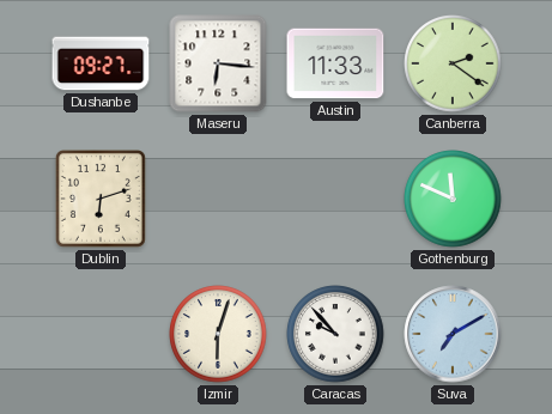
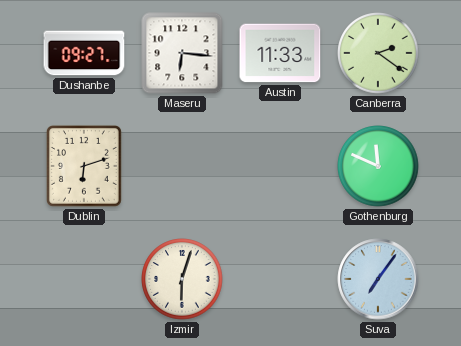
Caracas: 9:53 -> none
Suva: 7:10 -> 7:06
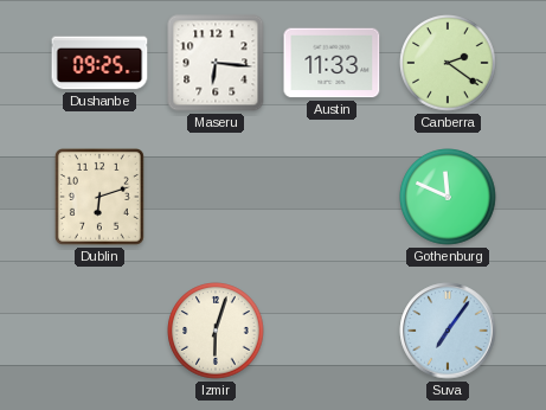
Dushanbe: 09:27 -> 09:25
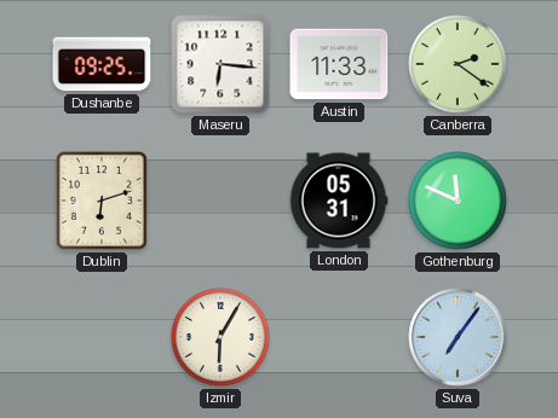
London: none -> 05:31
Izmir: 6:03 -> 6:05
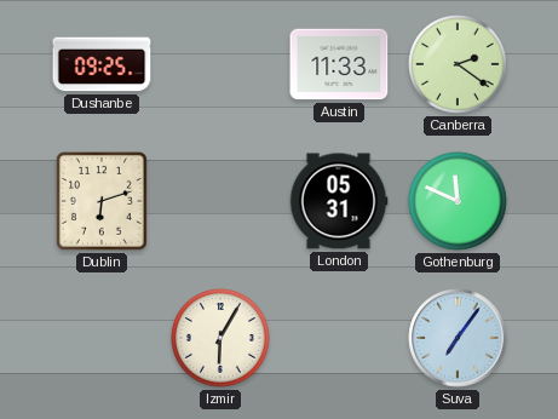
Maseru: 6:16 -> none
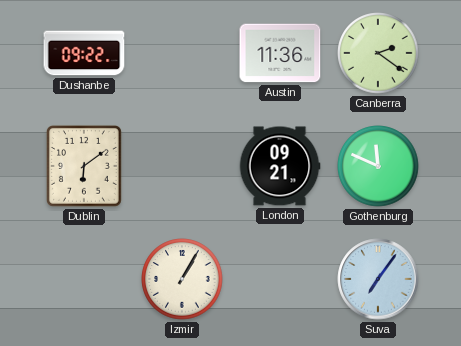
Dushanbe: 09:25 -> 09:22
Austin: 11:33 -> 11:36
Dublin: 6:12 -> 6:09
London: 05:31 -> 09:21
Izmir: 6:05 -> 1:05
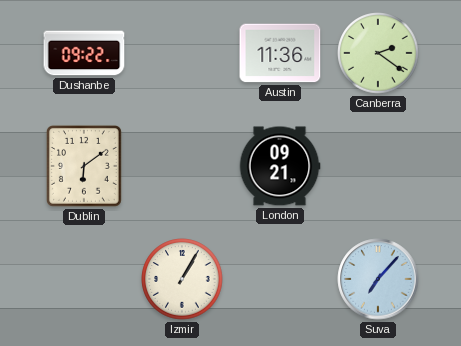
Gothenburg: 11:49 -> none
Suva: 7:06 -> 7:07
